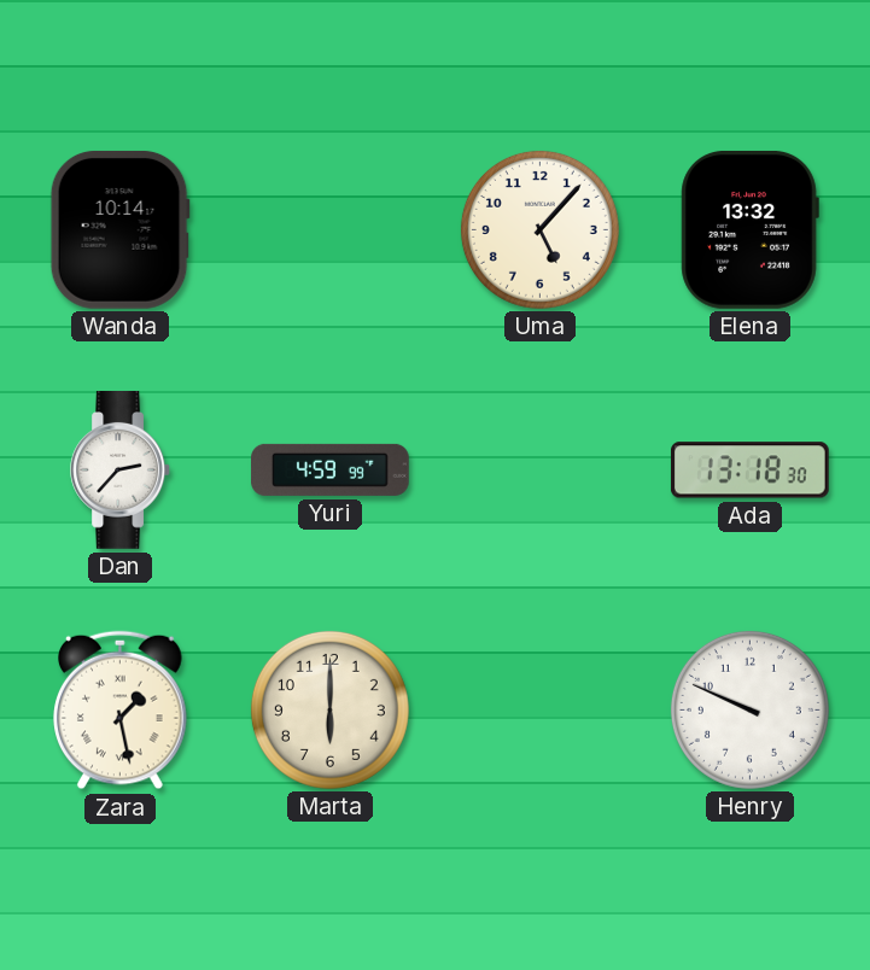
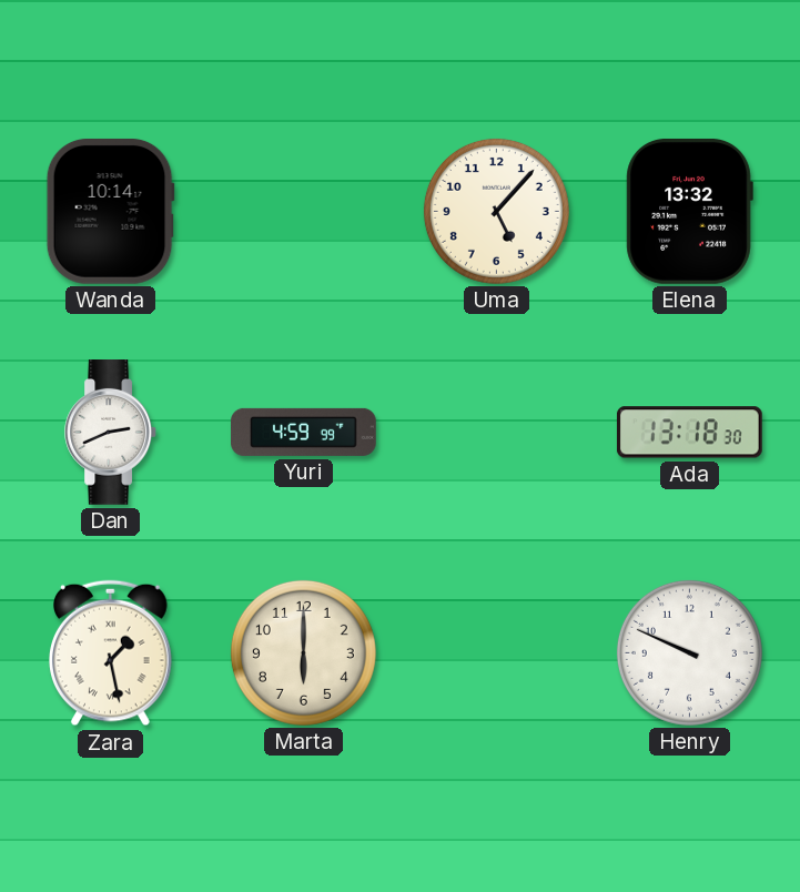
Dan: 2:37 -> 2:41
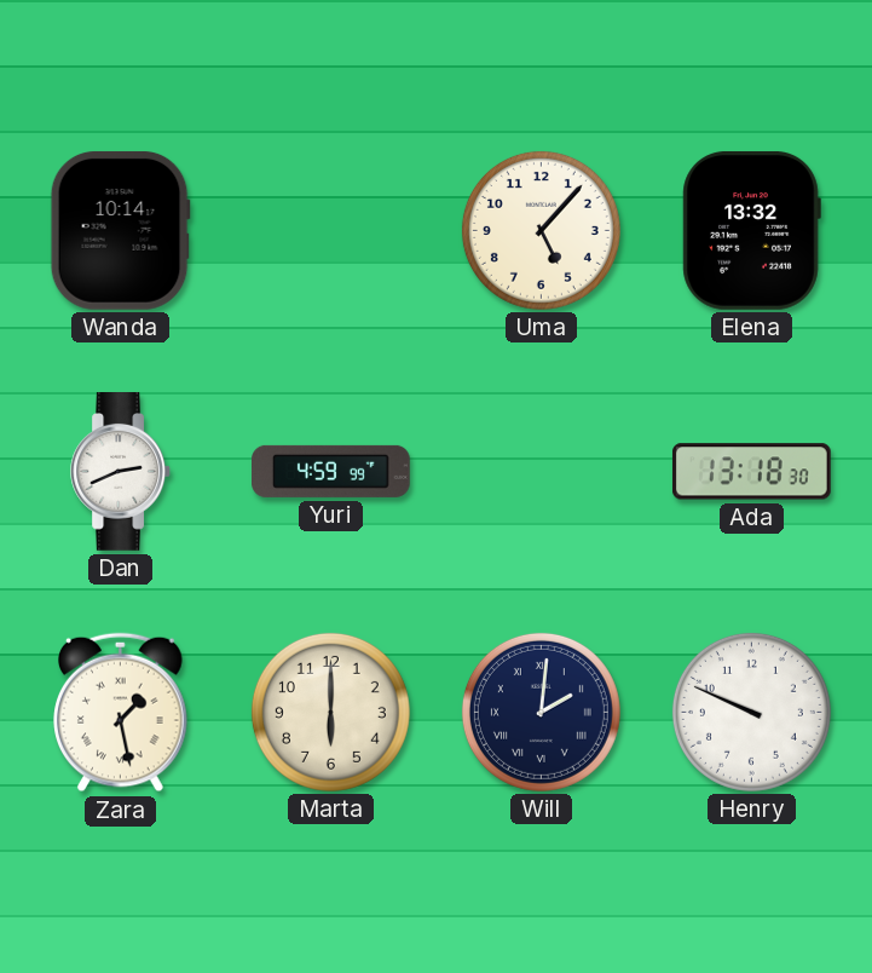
Will: none -> 2:01
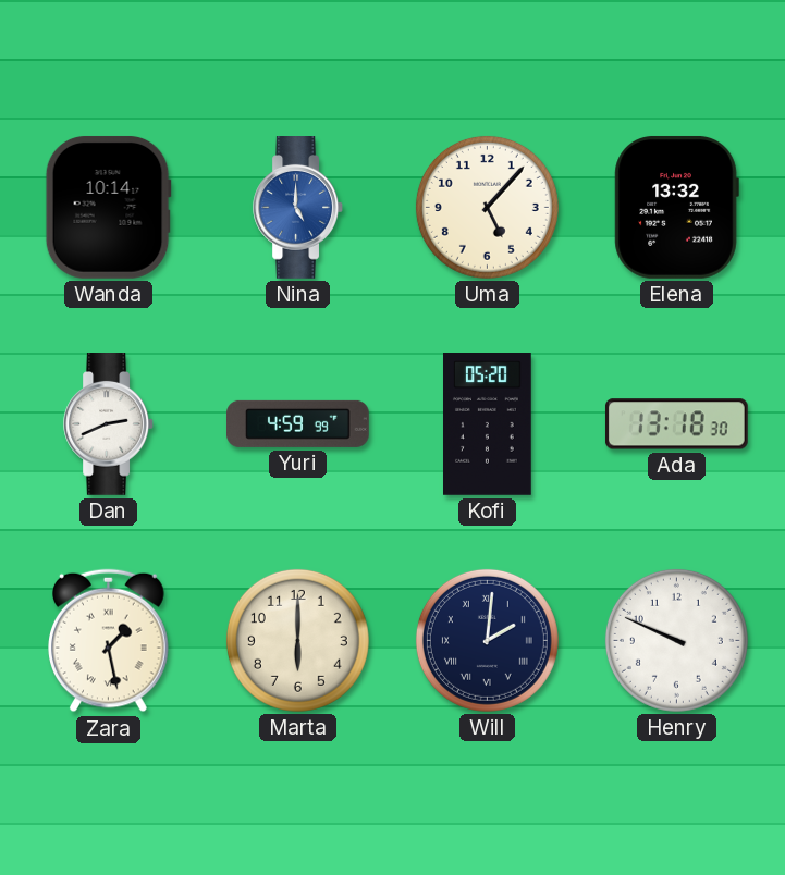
Nina: none -> 5:00
Kofi: none -> 05:20
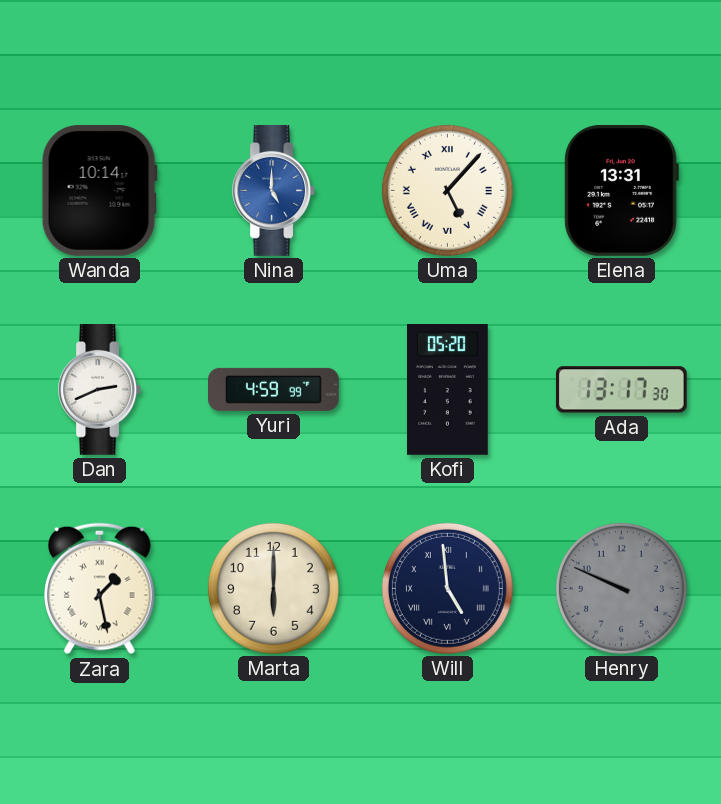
Uma numerals: Arabic -> Roman
Elena: 13:32 -> 13:31
Ada: 13:18 -> 13:17
Will: 2:01 -> 4:59
Henry dial: white -> grey
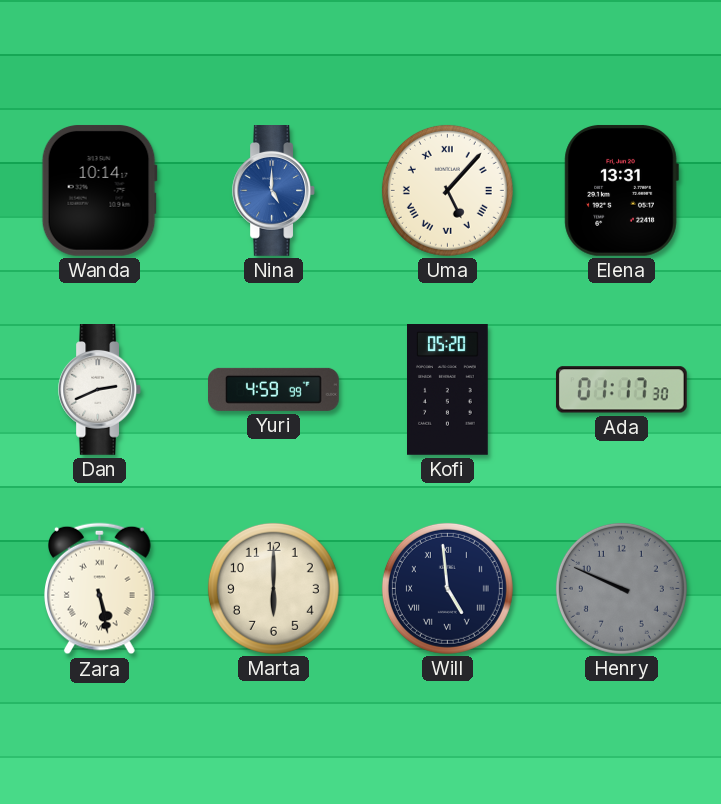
Ada: 13:17 -> 01:17
Zara: 1:28 -> 5:28
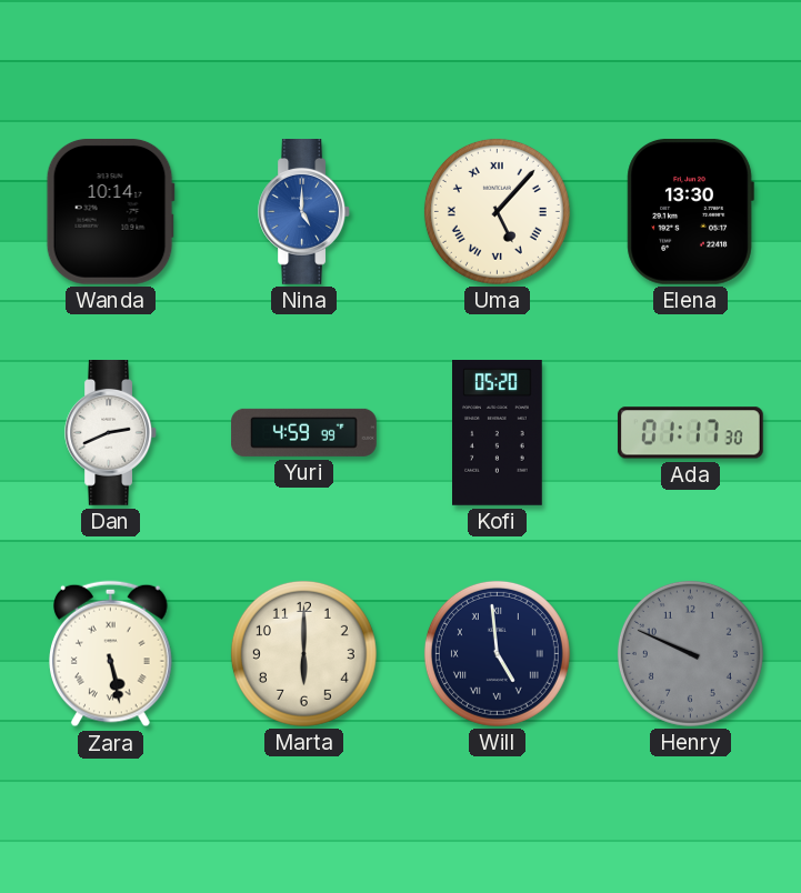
Elena: 13:31 -> 13:30
